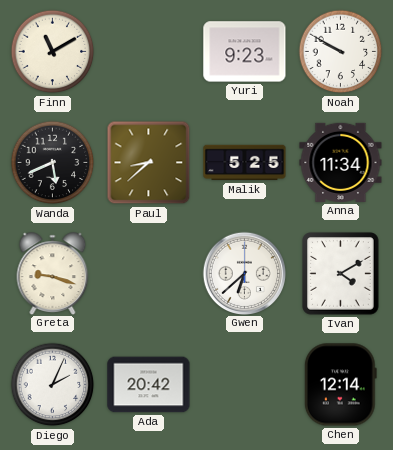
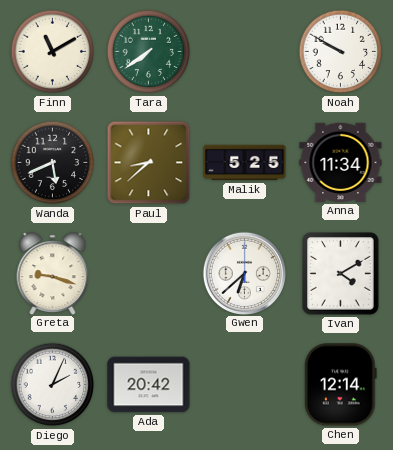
Tara: none -> 7:39
Yuri: 9:23 -> none
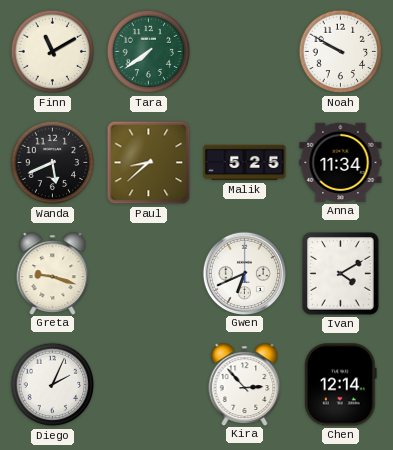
Gwen: 6:38 -> 6:41
Ada: 20:42 -> none
Kira: none -> 2:53
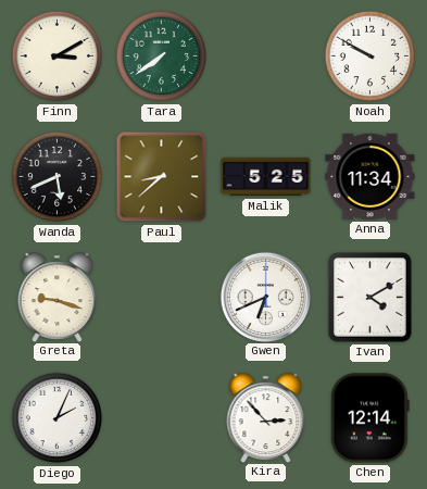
Finn: 11:10 -> 3:10
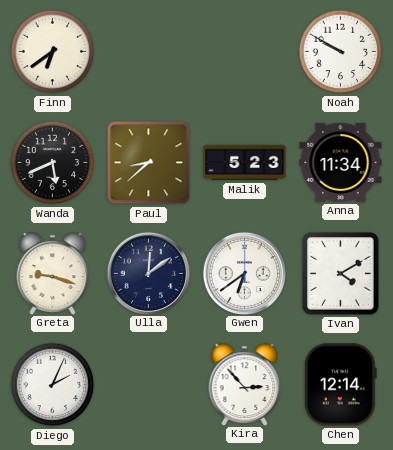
Finn: 3:10 -> 6:39
Tara: 7:39 -> none
Malik: 5:25 -> 5:23
Ulla: none -> 12:09
Gwen: 6:41 -> 6:39
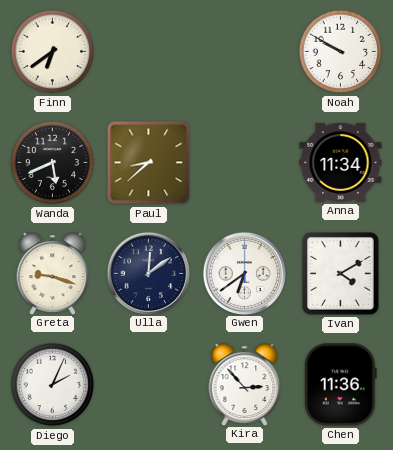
Malik: 5:23 -> none
Chen: 12:14 -> 11:36
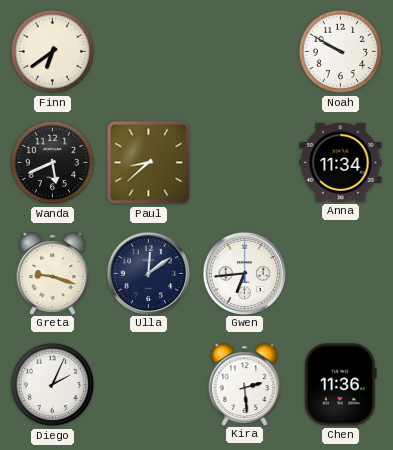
Gwen: 6:39 -> 6:44
Ivan: 4:10 -> none
Kira: 2:53 -> 2:29
